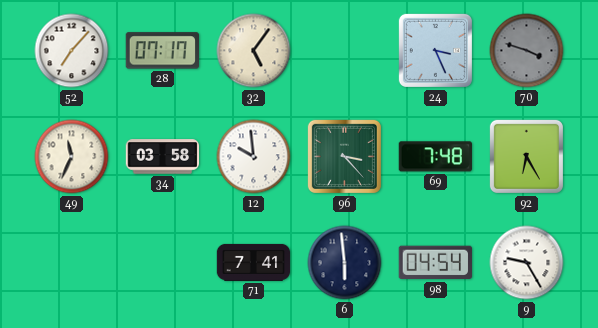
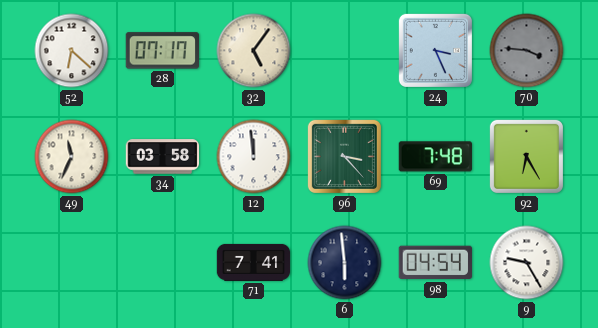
52: 7:07 -> 6:22
70: 3:48 -> 3:46
12: 9:59 -> 11:59
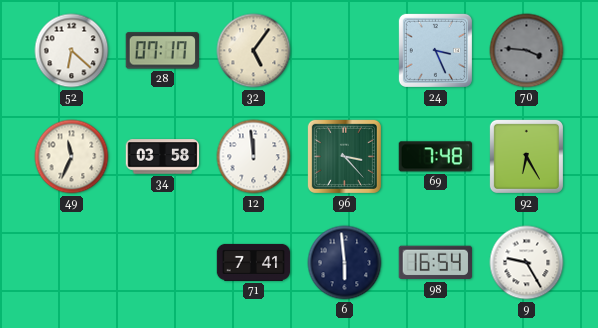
98: 04:54 -> 16:54
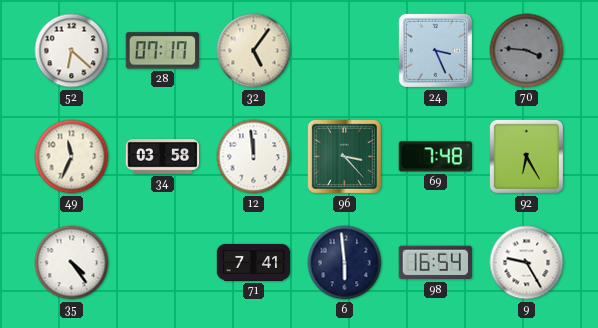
35: none -> 4:24
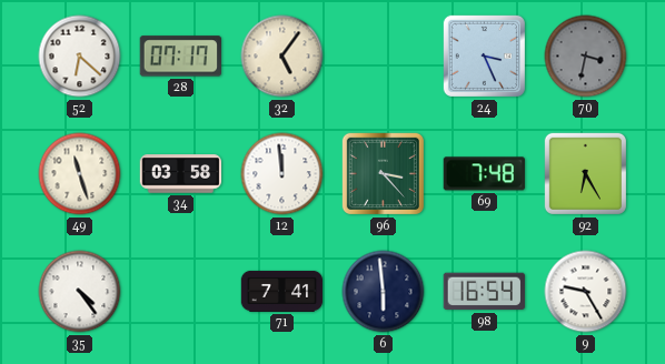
70: 3:46 -> 3:32
49: 11:34 -> 11:27
